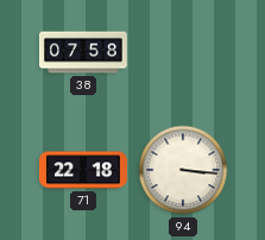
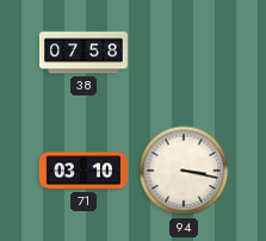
71: 22:18 -> 03:10
94: 3:16 -> 3:17
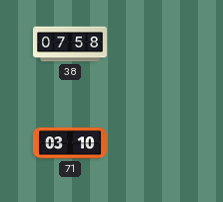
94: 3:17 -> none
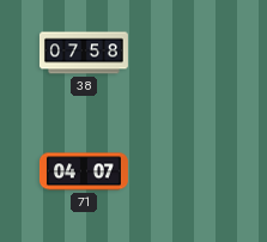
71: 03:10 -> 04:07
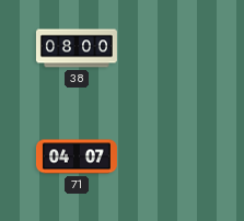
38: 07:58 -> 08:00
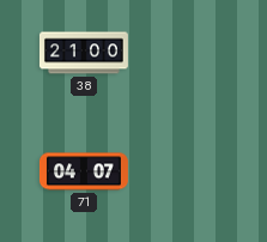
38: 08:00 -> 21:00
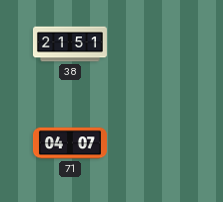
38: 21:00 -> 21:51
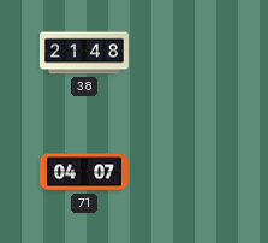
38: 21:51 -> 21:48
